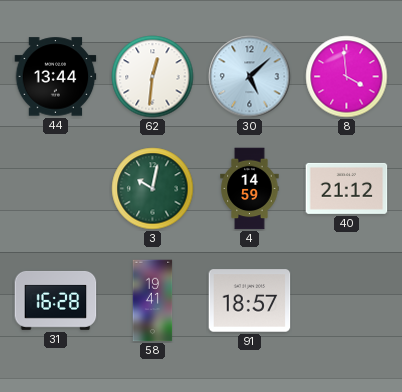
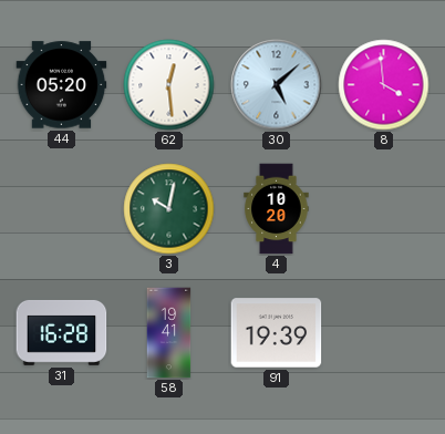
44: 13:44 -> 05:20
62: 12:31 -> 12:29
4: 14:59 -> 10:20
40: 21:12 -> none
91: 18:57 -> 19:39
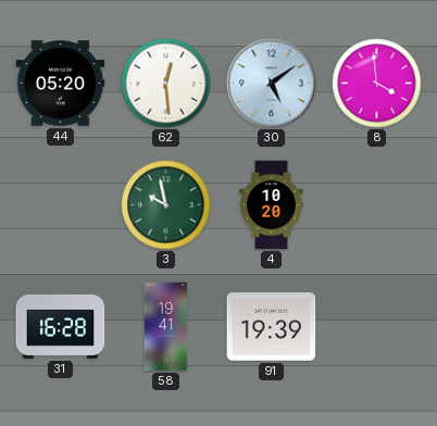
30: 5:08 -> 5:09
3: 10:02 -> 9:58
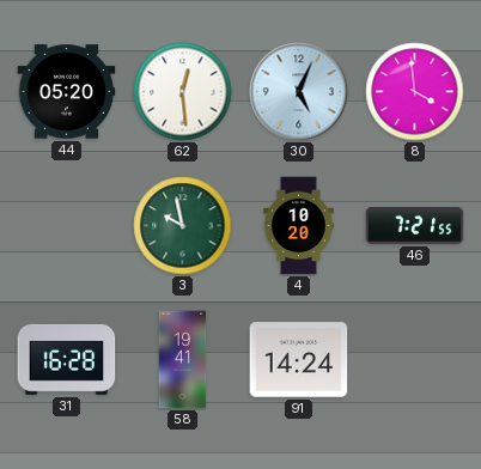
30: 5:09 -> 5:04
46: none -> 7:21
91: 19:39 -> 14:24
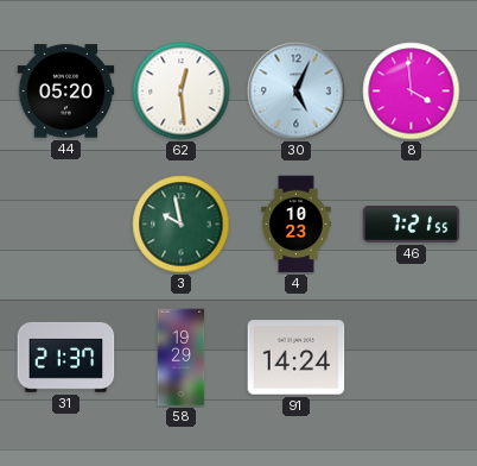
4: 10:20 -> 10:23
31: 16:28 -> 21:37
58: 19:41 -> 19:29
